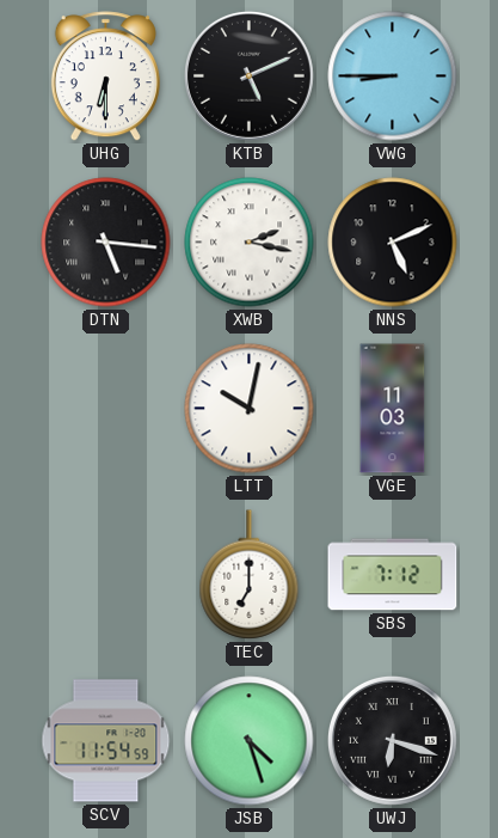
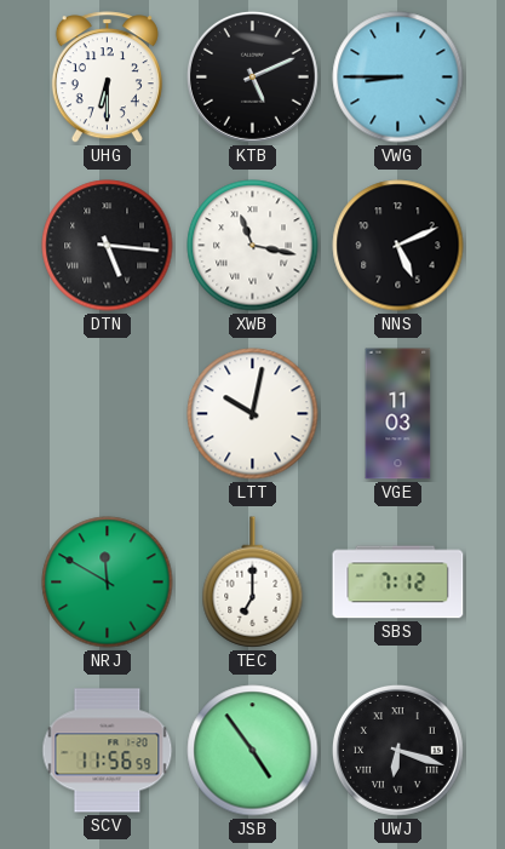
XWB: 2:17 -> 11:17
NRJ: none -> 11:50
SCV: 11:54 -> 11:56
JSB: 4:27 -> 4:54
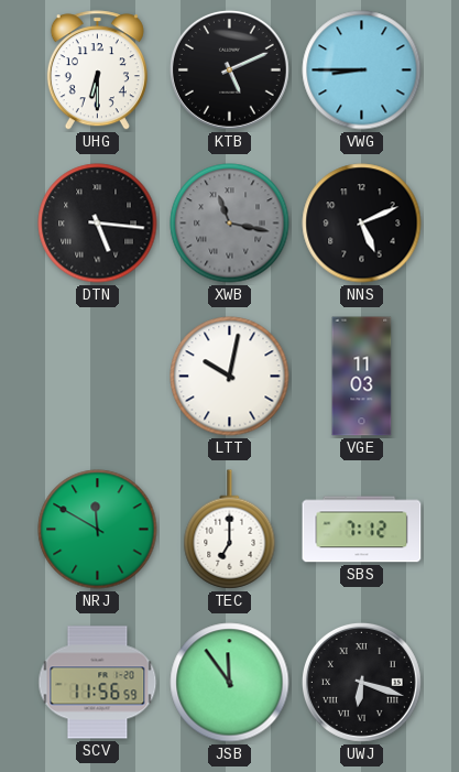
XWB dial: white -> grey
JSB: 4:54 -> 11:54
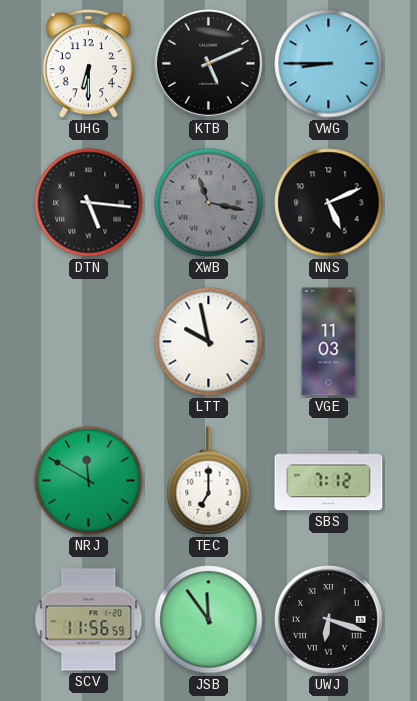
LTT: 10:02 -> 9:58
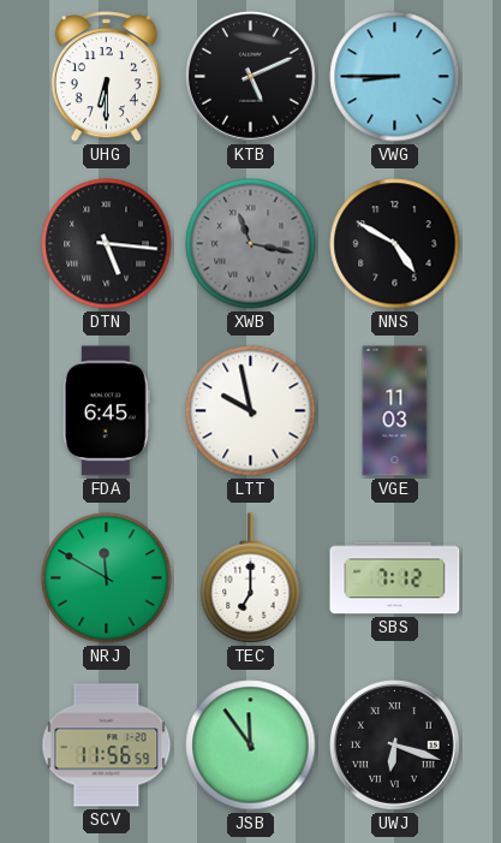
NNS: 5:11 -> 4:50
FDA: none -> 6:45
